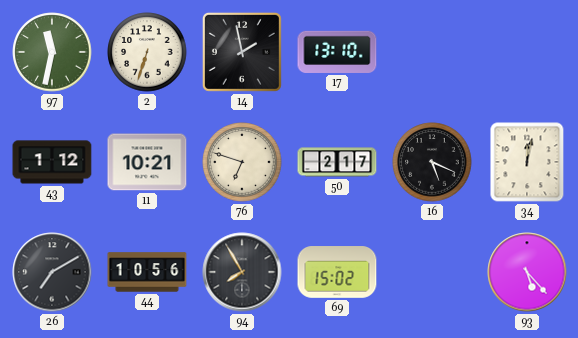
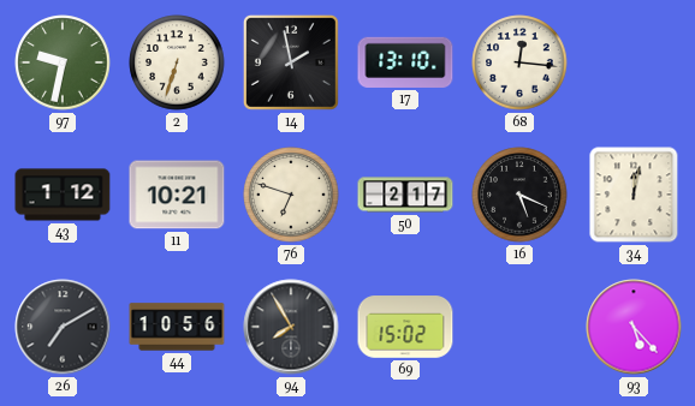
97: 11:32 -> 9:32
68: none -> 12:16
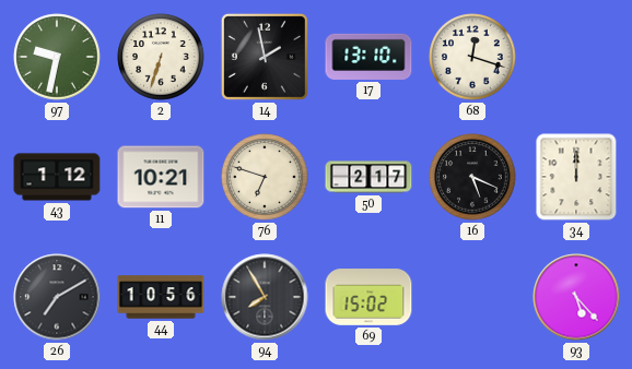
68: 12:16 -> 12:18
34: 12:02 -> 12:00
